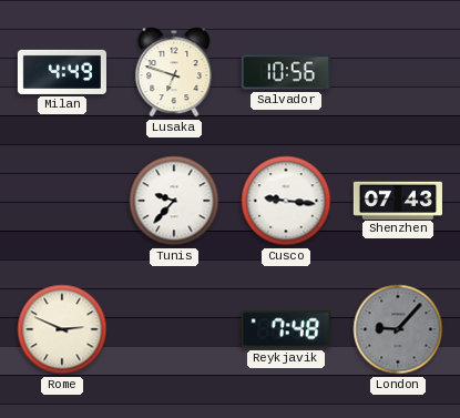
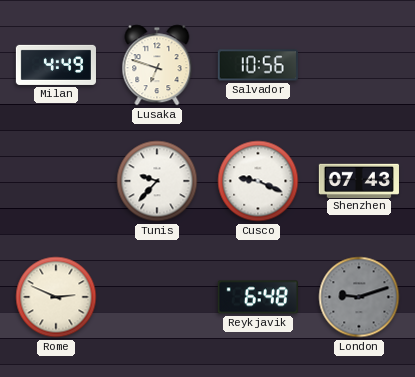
Cusco: 9:16 -> 9:19
Reykjavik: 7:48 -> 6:48
London: 9:07 -> 9:12
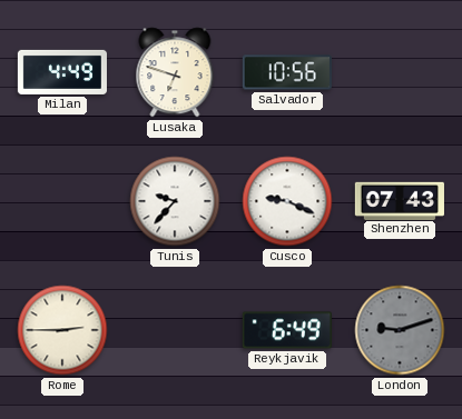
Rome: 2:49 -> 2:45
Reykjavik: 6:48 -> 6:49
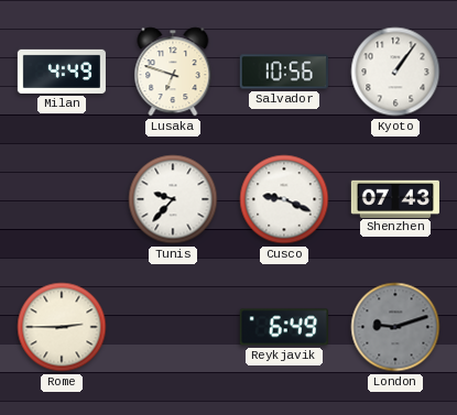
Kyoto: none -> 1:06
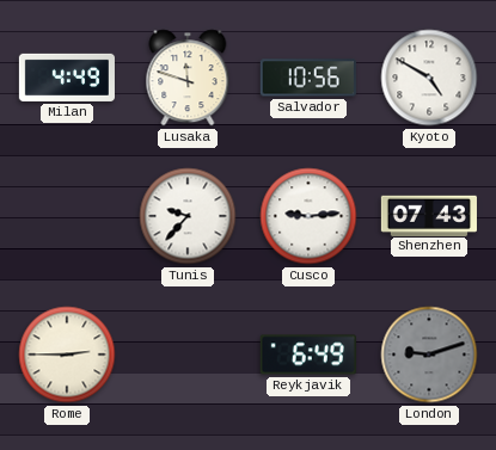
Lusaka: 6:48 -> 11:48
Kyoto: 1:06 -> 4:50
Cusco: 9:19 -> 9:14
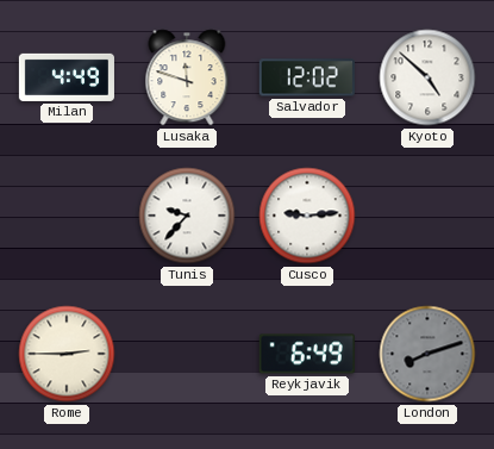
Salvador: 10:56 -> 12:02
Kyoto: 4:50 -> 4:52
Shenzhen: 07:43 -> none
London: 9:12 -> 8:12
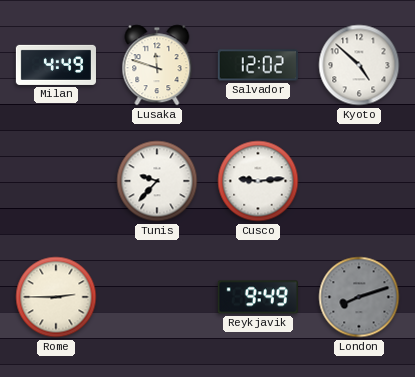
Reykjavik: 6:49 -> 9:49
